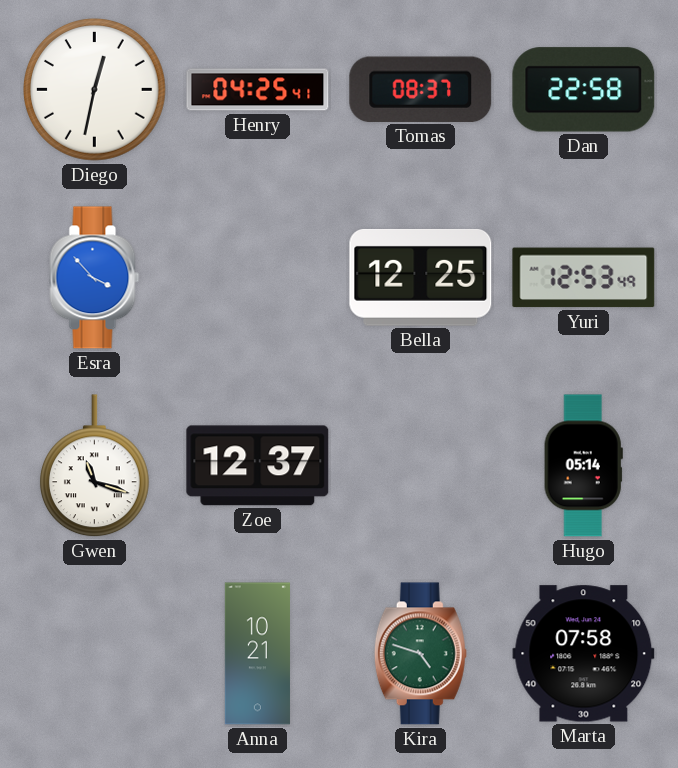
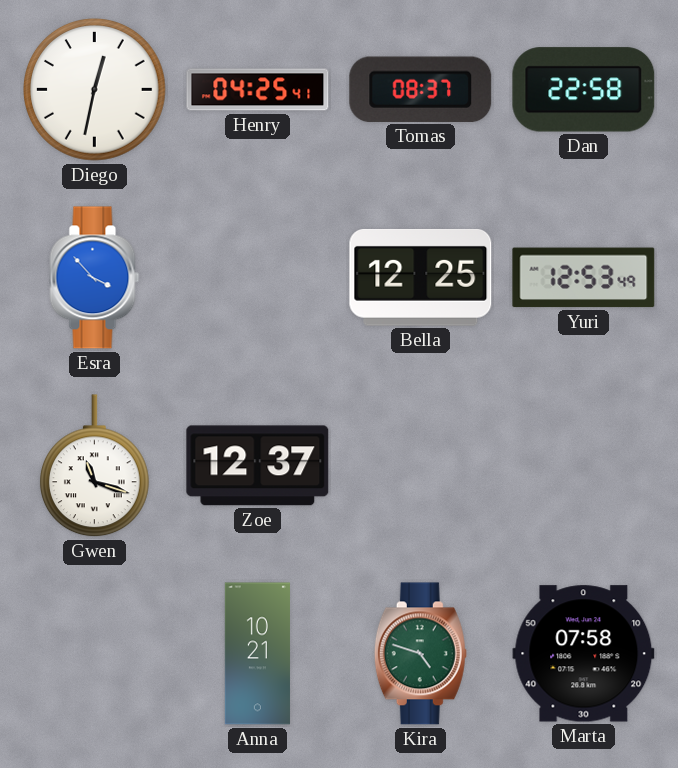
Hugo: 05:14 -> none
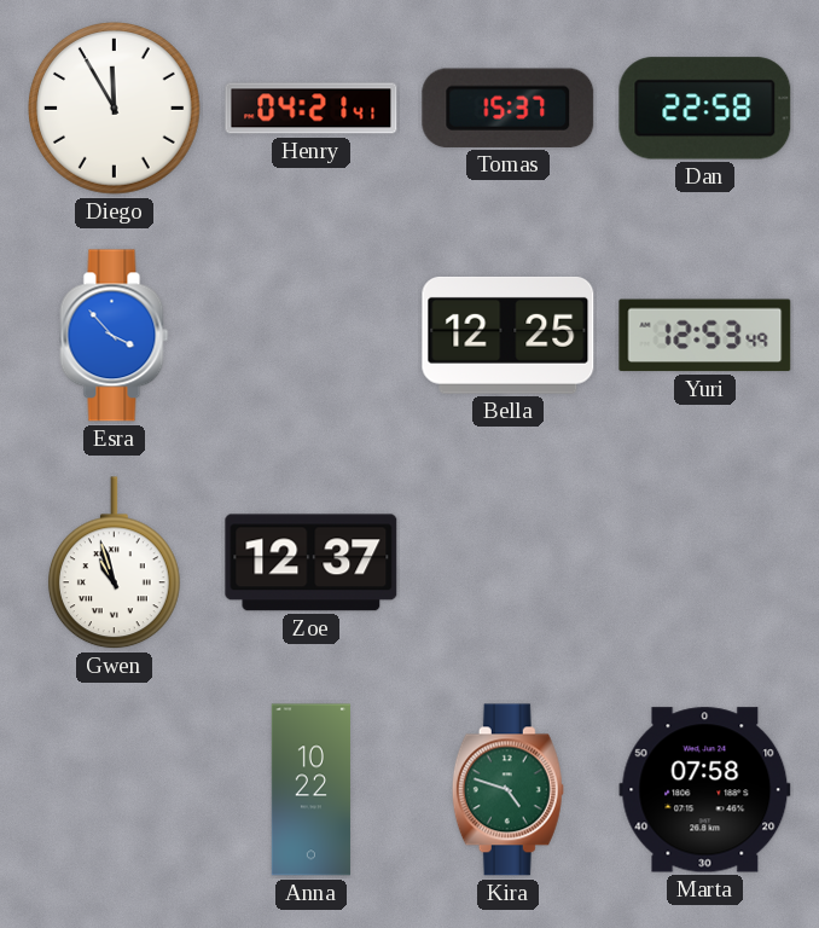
Diego: 12:32 -> 11:55
Henry: 04:25 -> 04:21
Tomas: 08:37 -> 15:37
Gwen: 11:18 -> 10:57
Anna: 10:21 -> 10:22
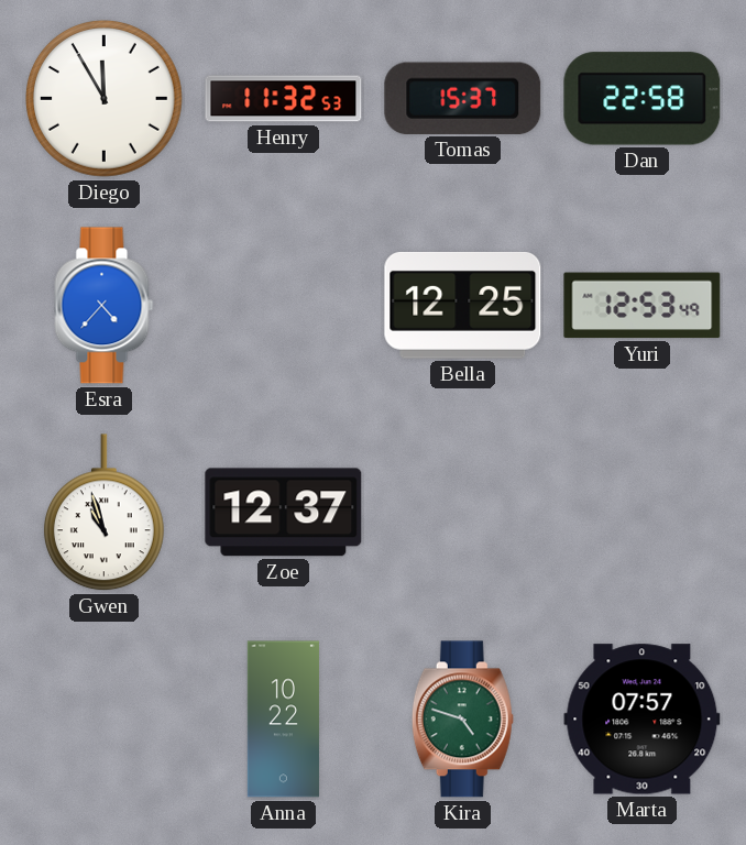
Henry: 04:21 -> 11:32
Esra: 3:53 -> 4:37
Marta: 07:58 -> 07:57
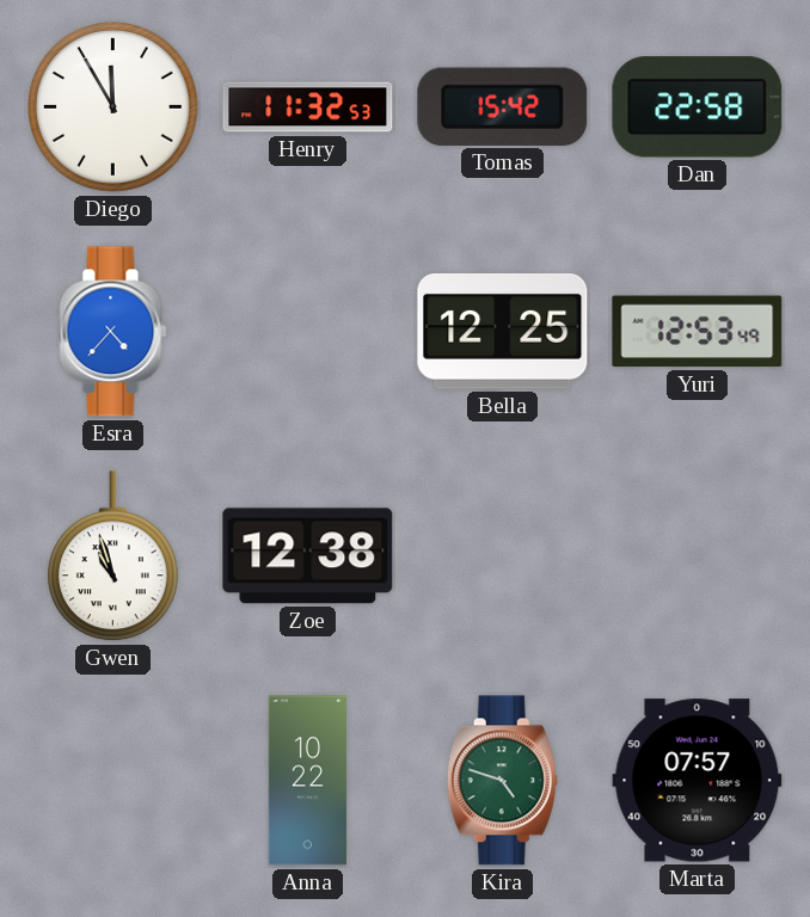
Tomas: 15:37 -> 15:42
Zoe: 12:37 -> 12:38
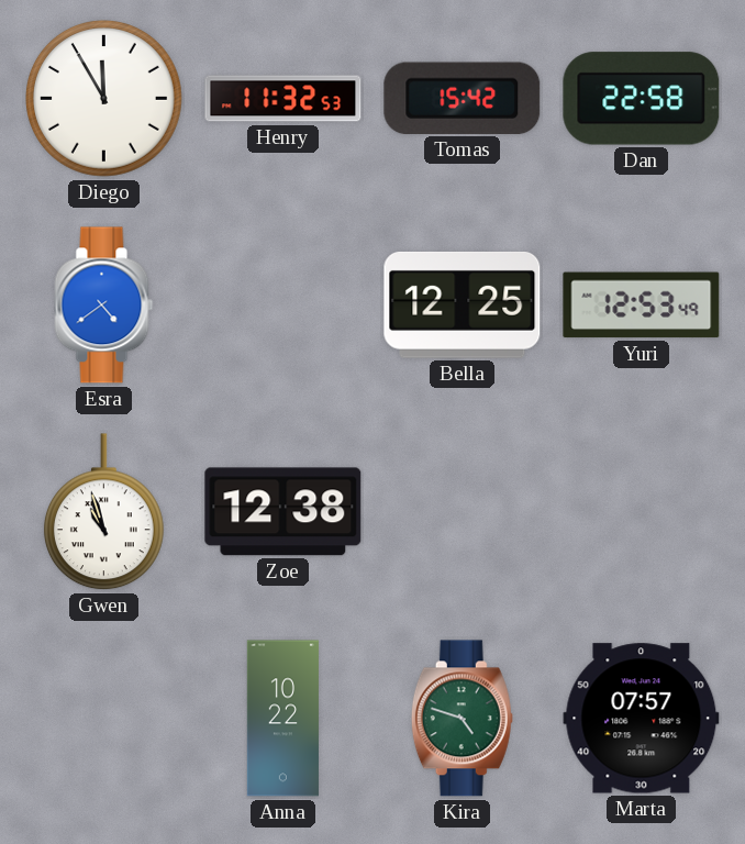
Esra: 4:37 -> 4:39
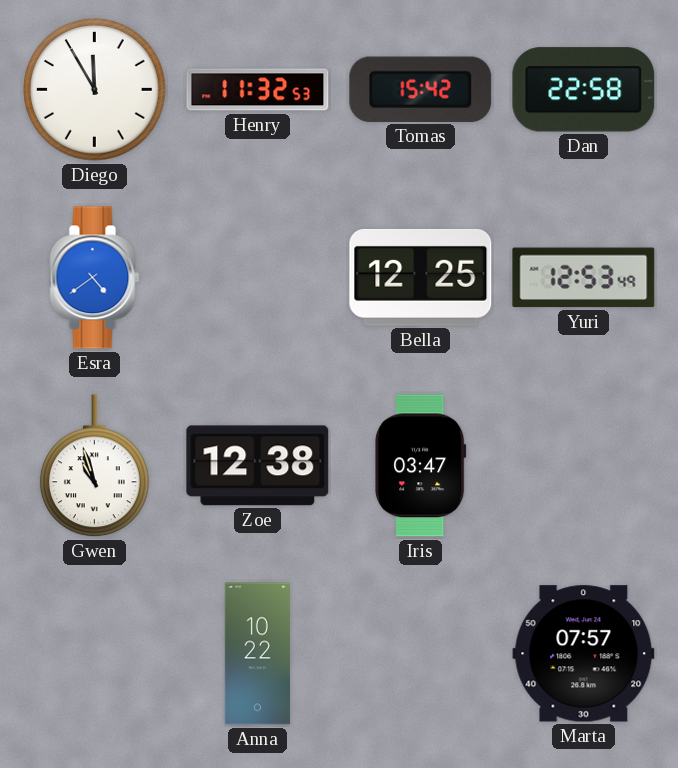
Iris: none -> 03:47
Kira: 4:48 -> none
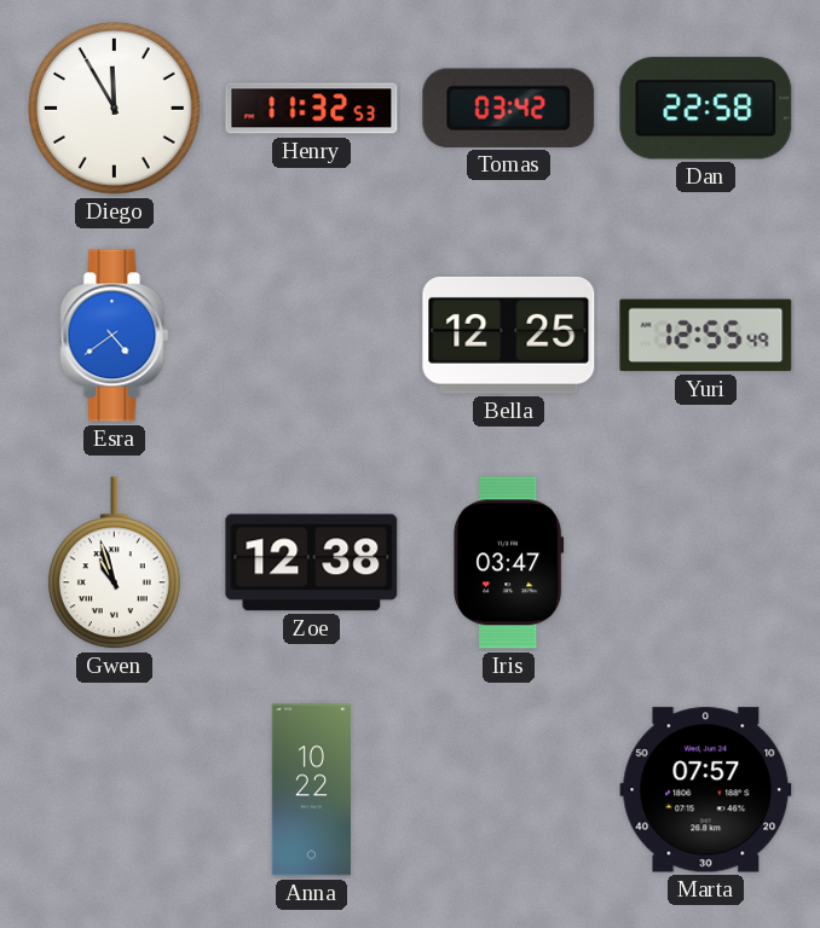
Tomas: 15:42 -> 03:42
Yuri: 12:53 -> 12:55
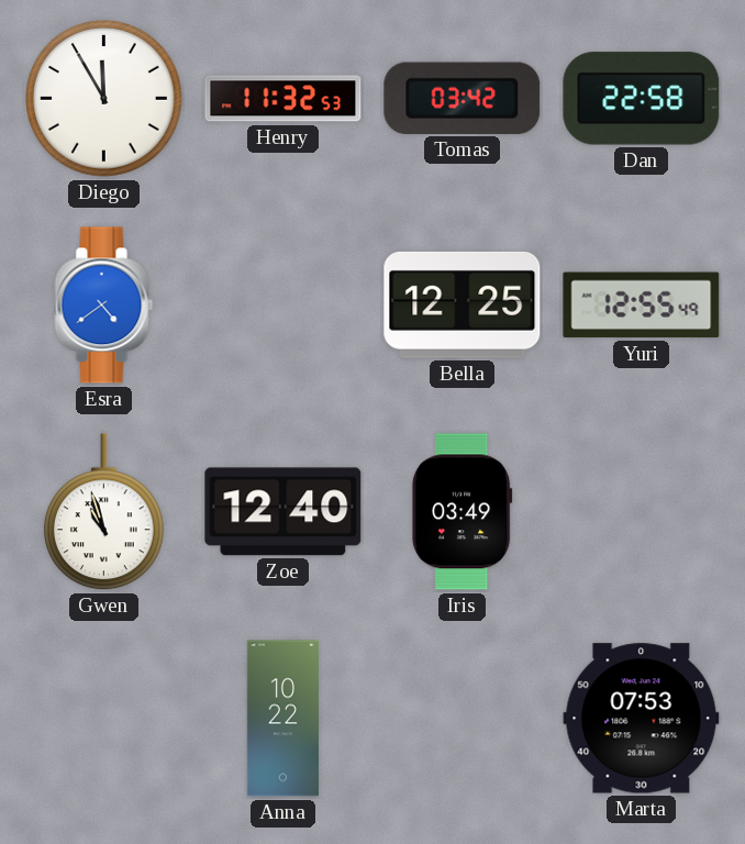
Zoe: 12:38 -> 12:40
Iris: 03:47 -> 03:49
Marta: 07:57 -> 07:53
